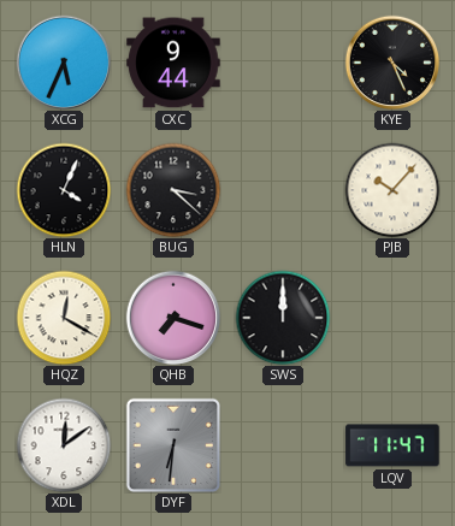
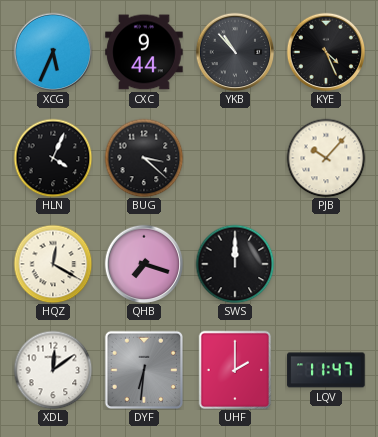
YKB: none -> 10:53
UHF: none -> 2:00
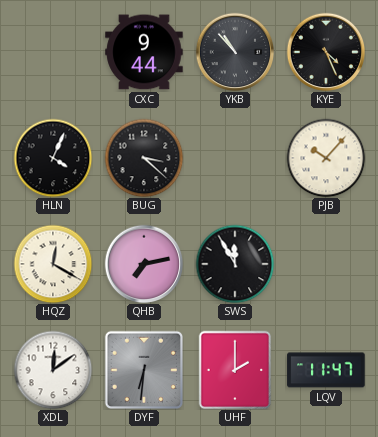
XCG: 5:34 -> none
QHB: 7:18 -> 7:13
SWS: 12:00 -> 11:55
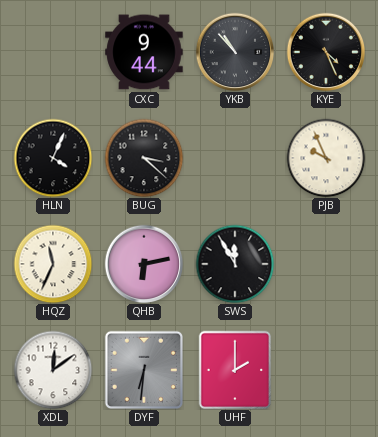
PJB: 10:07 -> 9:56
HQZ: 12:20 -> 11:34
QHB: 7:13 -> 6:13
LQV: 11:47 -> none
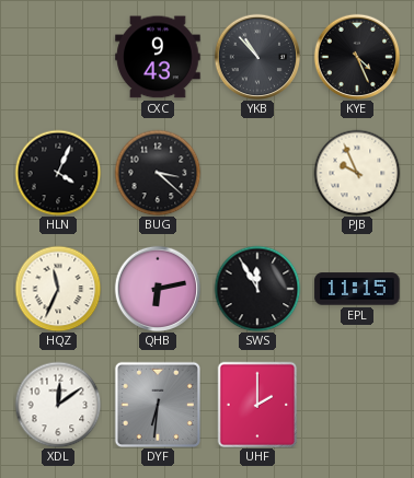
CXC: 9:44 -> 9:43
EPL: none -> 11:15
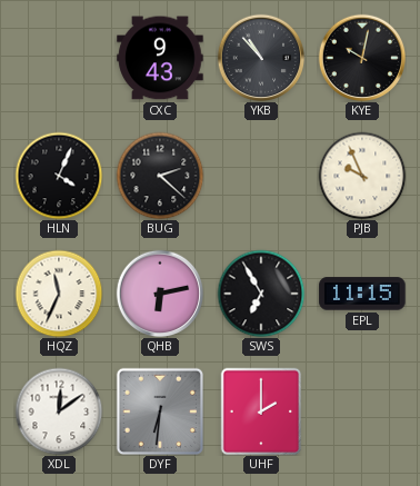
KYE: 4:26 -> 10:02
BUG: 3:22 -> 2:22
SWS: 11:55 -> 6:55
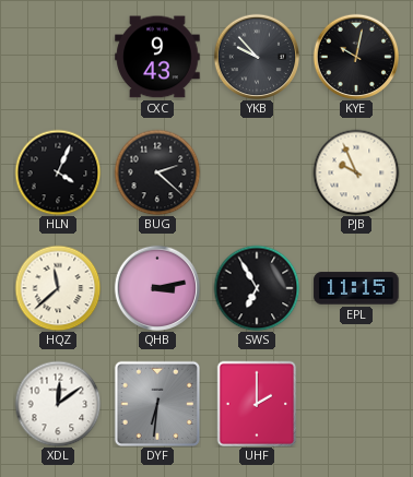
YKB: 10:53 -> 9:53
HQZ: 11:34 -> 11:38
QHB: 6:13 -> 3:13
